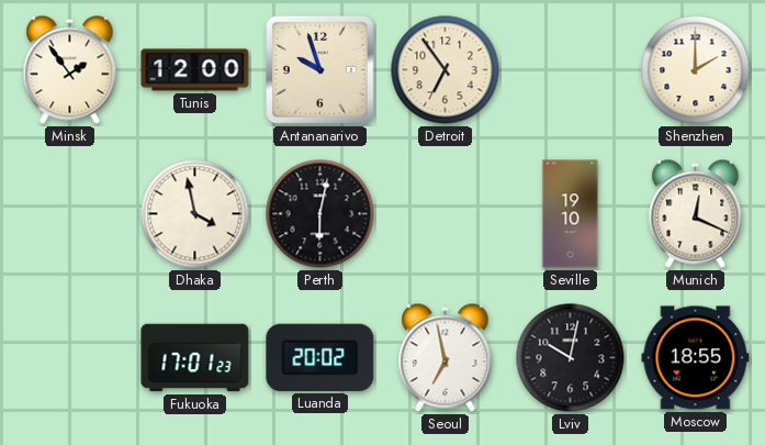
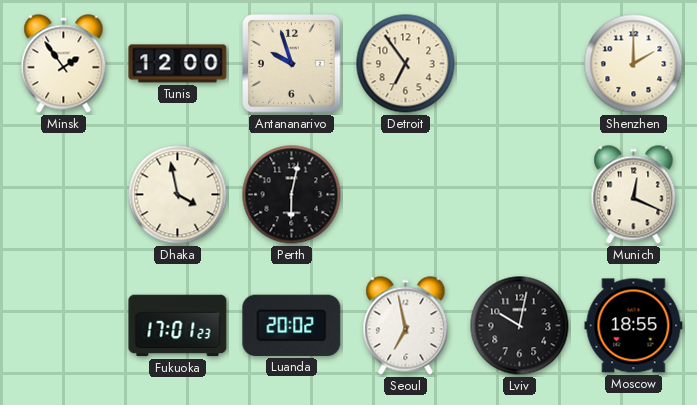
Seville: 19:10 -> none
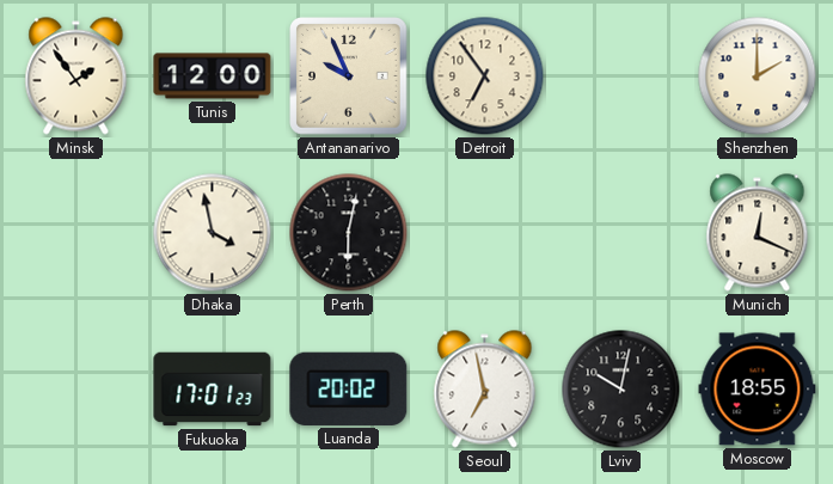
Antananarivo: 9:57 -> 9:56
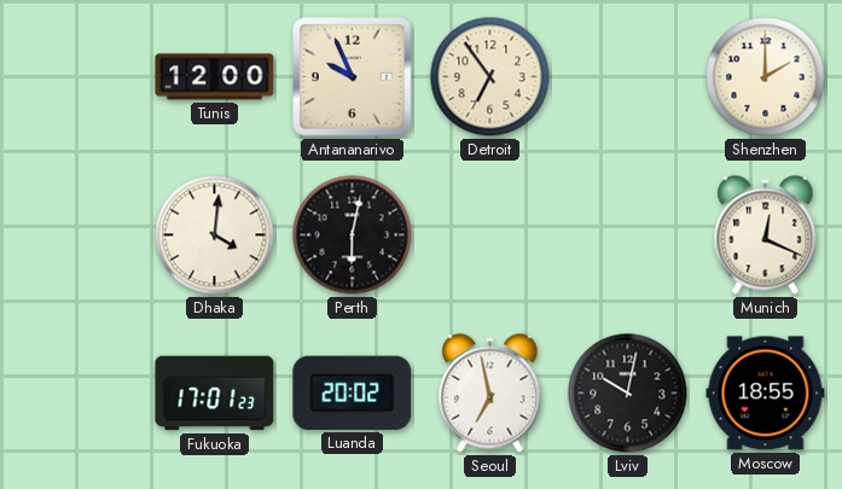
Minsk: 1:54 -> none
Dhaka: 3:58 -> 4:01
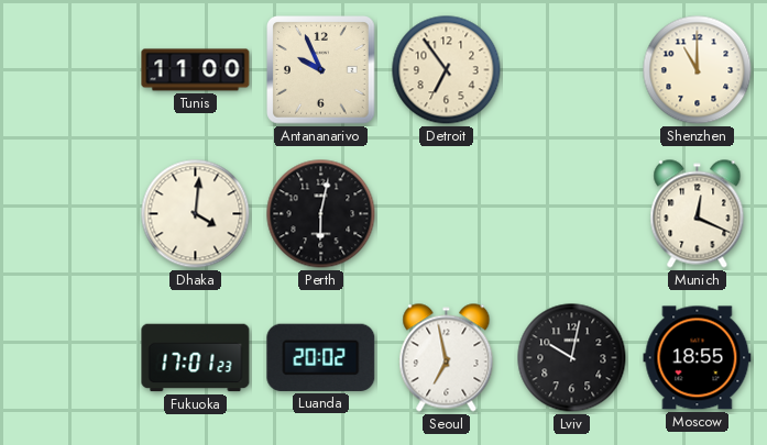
Tunis: 12:00 -> 11:00
Shenzhen: 2:00 -> 11:00
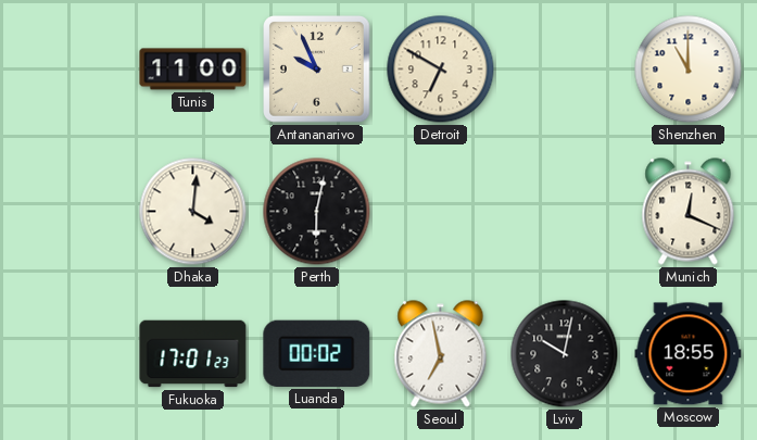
Detroit: 6:54 -> 6:50
Luanda: 20:02 -> 00:02
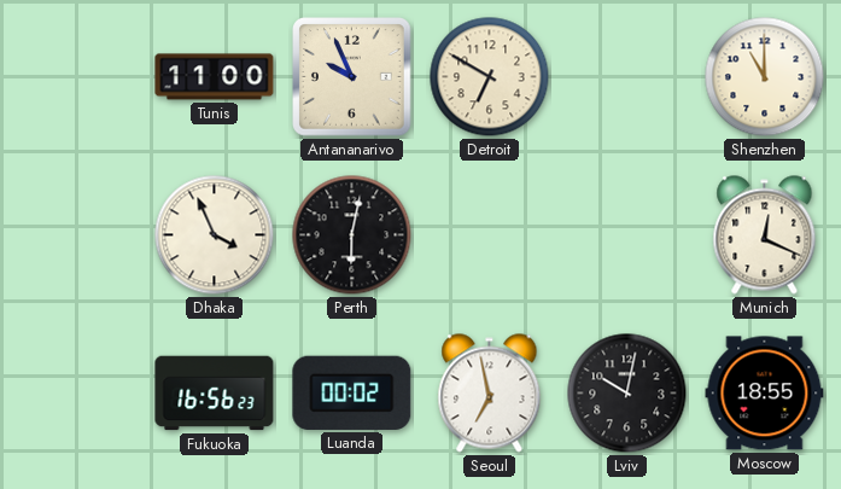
Dhaka: 4:01 -> 3:56
Fukuoka: 17:01 -> 16:56
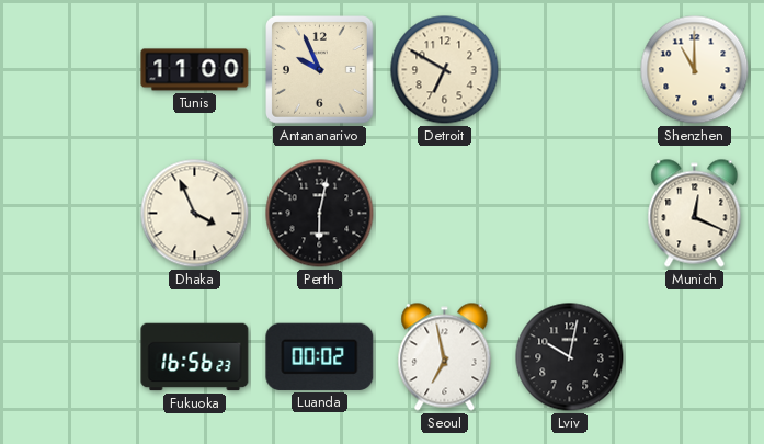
Moscow: 18:55 -> none
